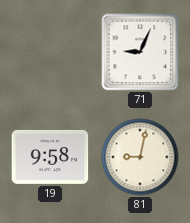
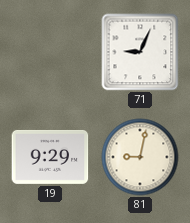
19: 9:58 -> 9:29
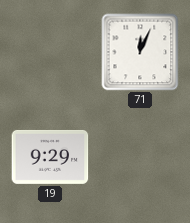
71: 9:04 -> 12:04
81: 9:02 -> none
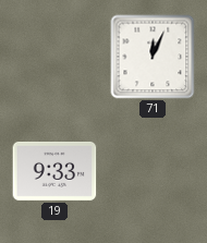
19: 9:29 -> 9:33
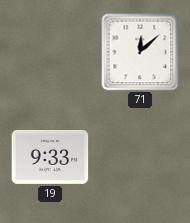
71: 12:04 -> 12:08
